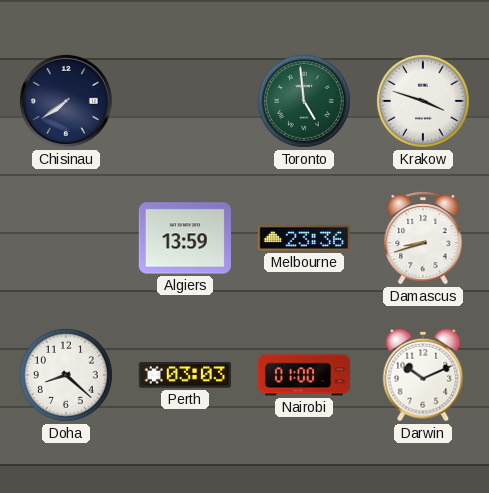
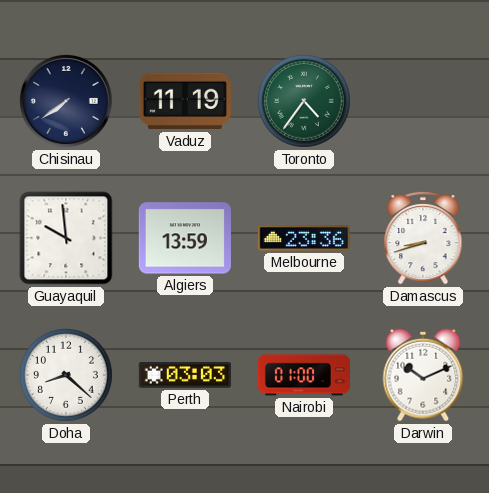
Vaduz: none -> 11:19
Toronto: 4:59 -> 4:36
Krakow: 3:48 -> none
Guayaquil: none -> 9:59
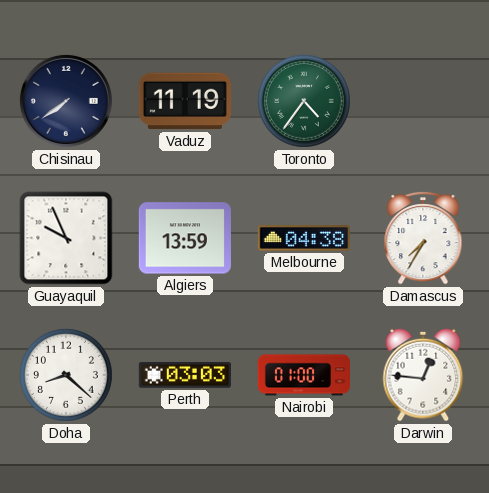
Guayaquil: 9:59 -> 9:56
Melbourne: 23:36 -> 04:38
Damascus: 8:42 -> 7:35
Darwin: 10:11 -> 12:46
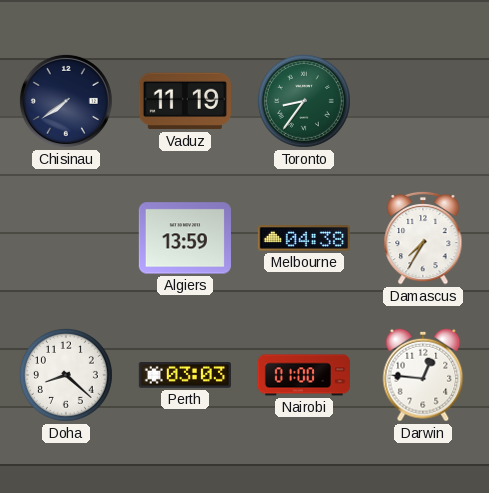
Toronto: 4:36 -> 8:36
Guayaquil: 9:56 -> none
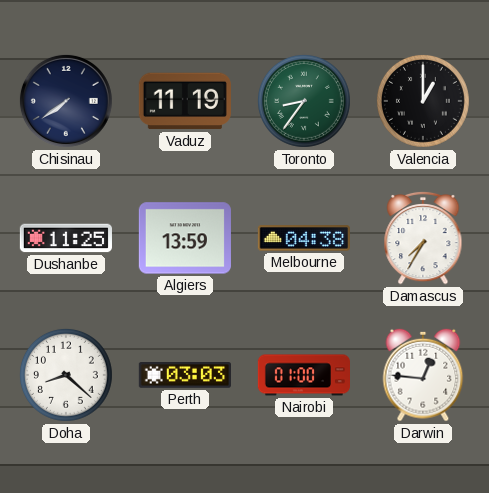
Valencia: none -> 1:00
Dushanbe: none -> 11:25
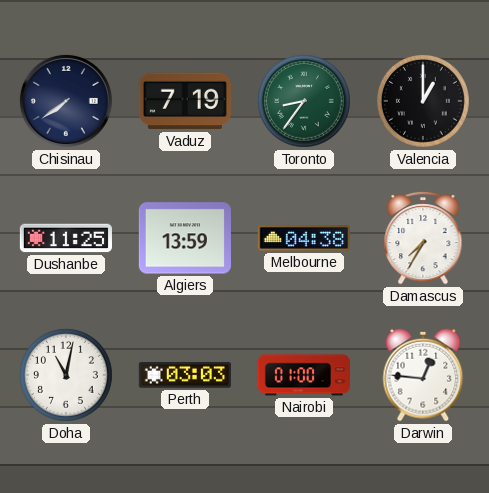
Vaduz: 11:19 -> 7:19
Doha: 8:22 -> 11:02
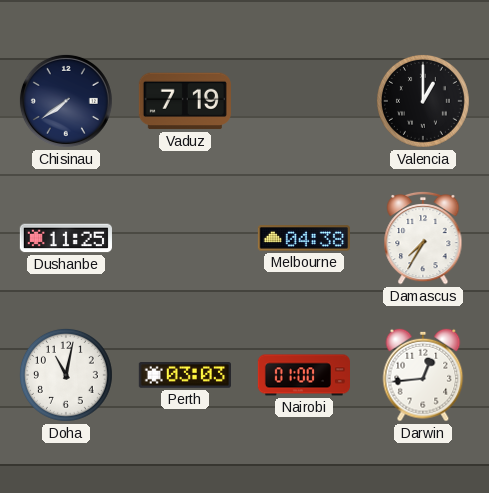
Toronto: 8:36 -> none
Algiers: 13:59 -> none
Darwin: 12:46 -> 12:44
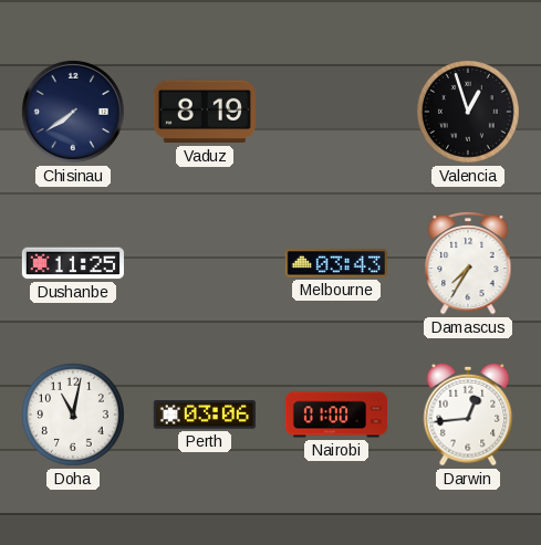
Vaduz: 7:19 -> 8:19
Valencia: 1:00 -> 12:57
Melbourne: 04:38 -> 03:43
Perth: 03:03 -> 03:06
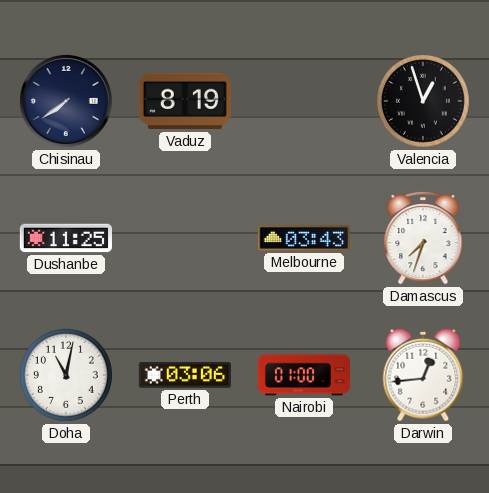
Damascus: 7:35 -> 7:33
